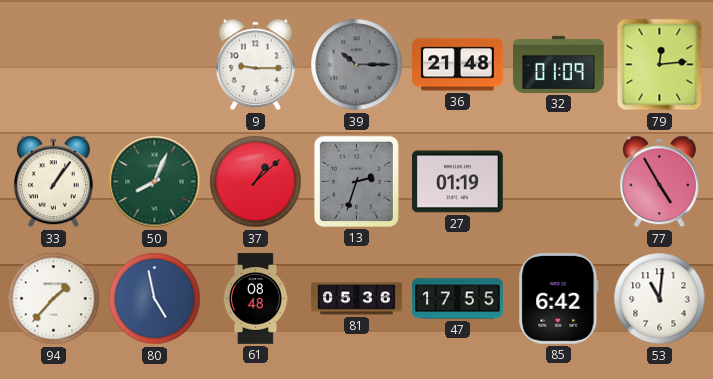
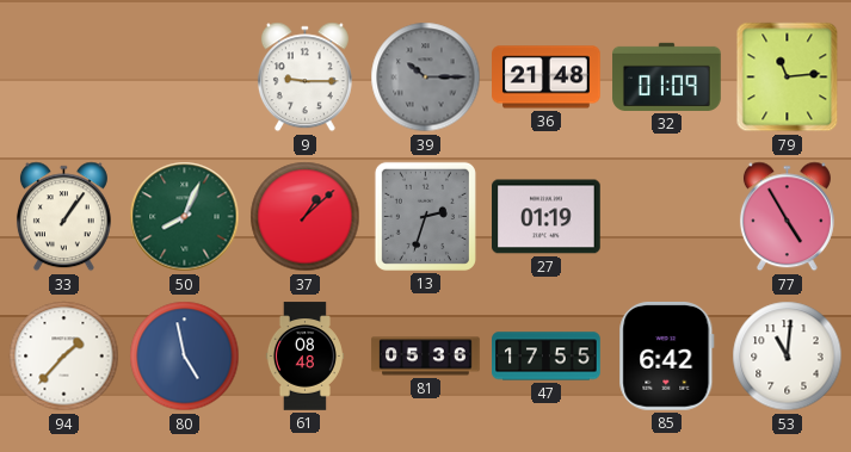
79: 12:14 -> 11:14
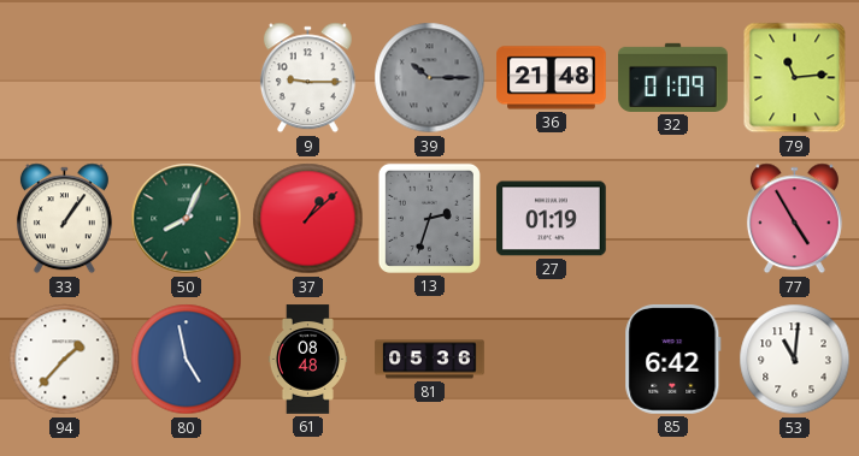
47: 17:55 -> none
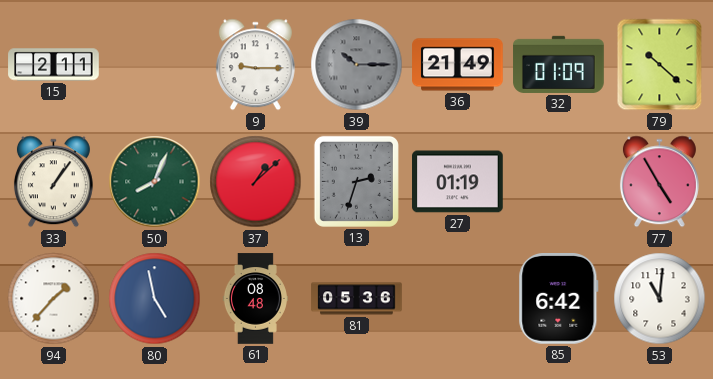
15: none -> 2:11
36: 21:48 -> 21:49
79: 11:14 -> 10:22
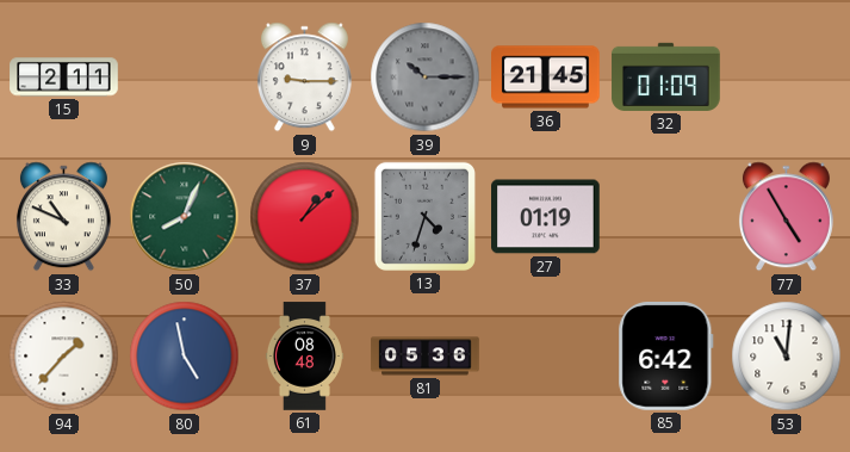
36: 21:49 -> 21:45
79: 10:22 -> none
33: 1:06 -> 10:49
13: 2:33 -> 4:33
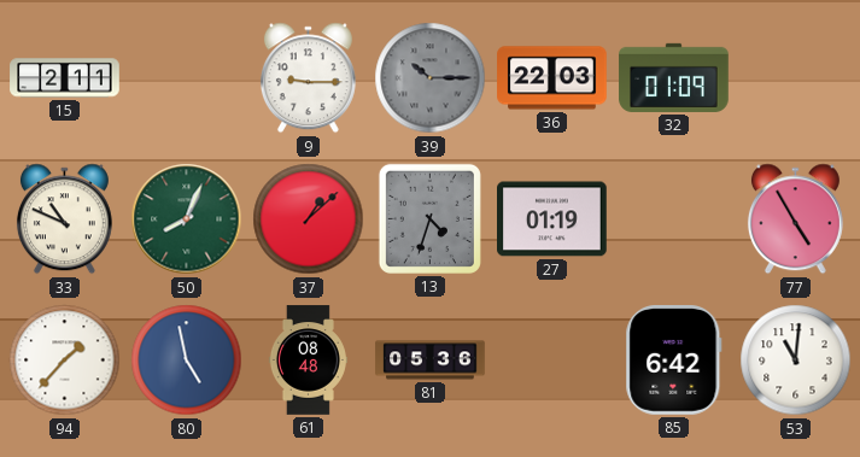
36: 21:45 -> 22:03
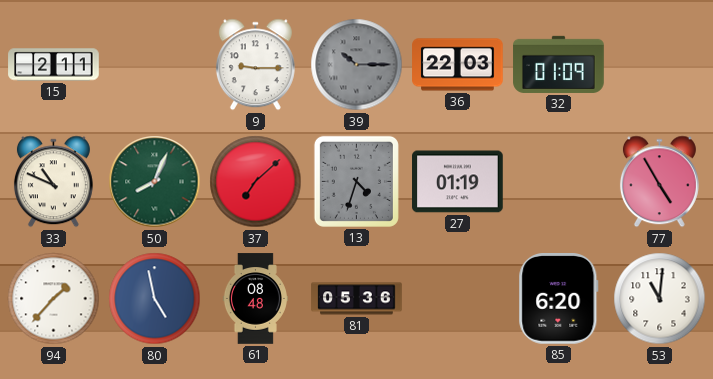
37: 1:08 -> 7:08
85: 6:42 -> 6:20
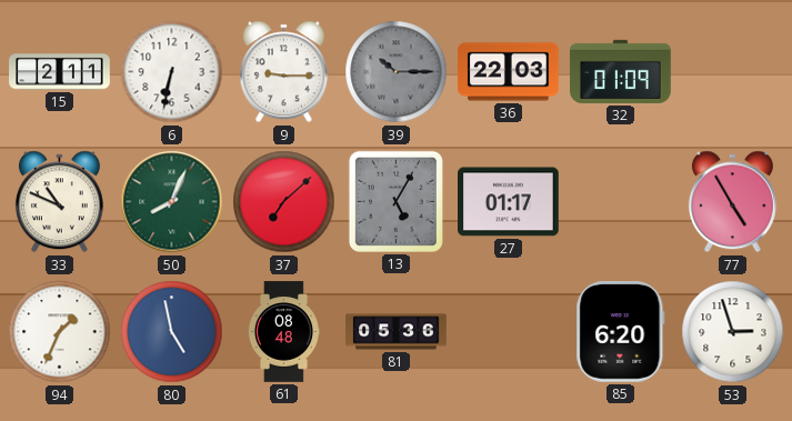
6: none -> 6:32
13: 4:33 -> 5:05
27: 01:19 -> 01:17
94: 1:37 -> 1:34
53: 11:01 -> 2:57
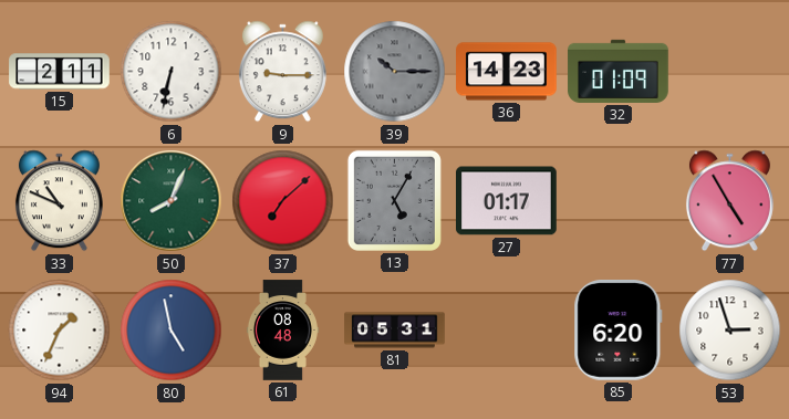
36: 22:03 -> 14:23
81: 05:36 -> 05:31
